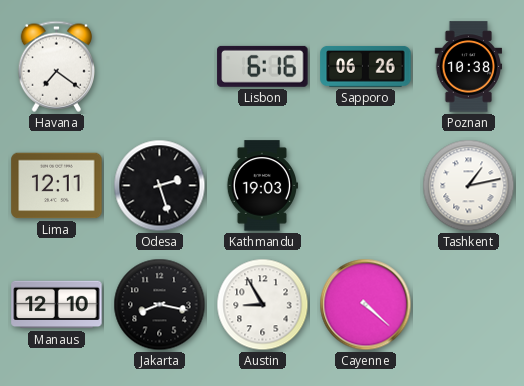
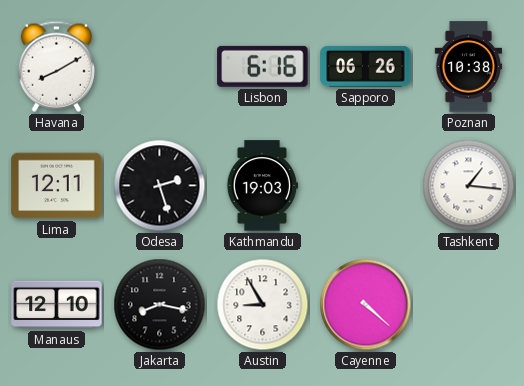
Havana: 7:21 -> 8:10
Tashkent: 1:13 -> 1:16
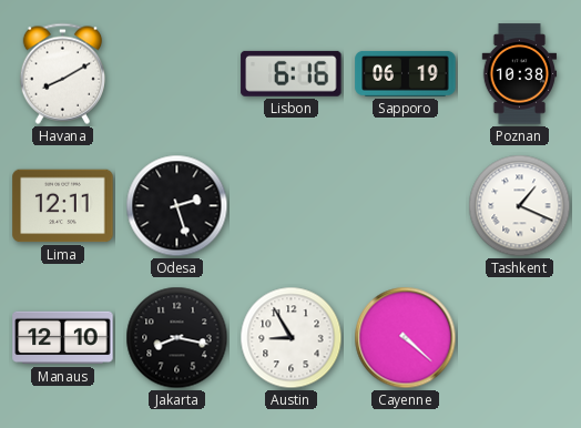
Sapporo: 06:26 -> 06:19
Kathmandu: 19:03 -> none
Tashkent: 1:16 -> 1:19
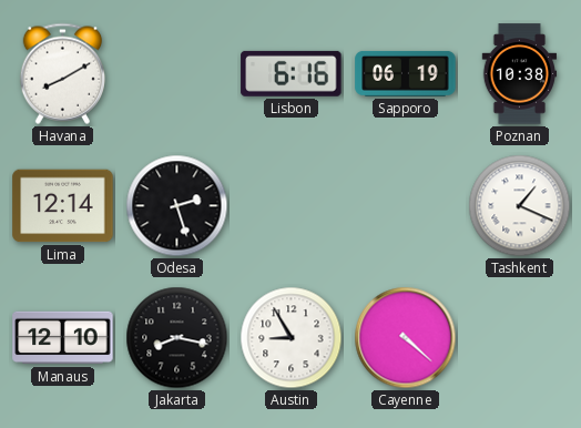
Lima: 12:11 -> 12:14
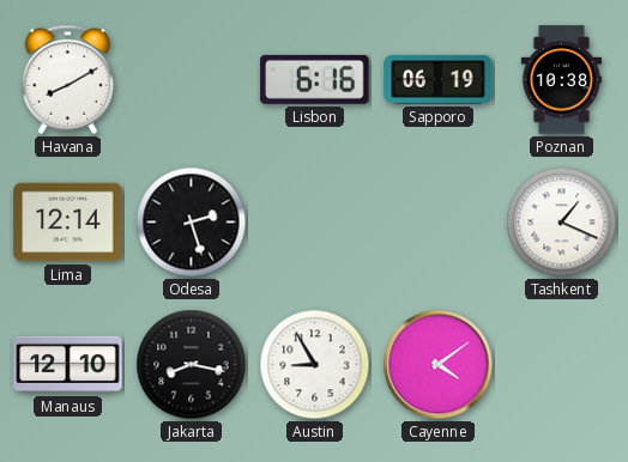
Cayenne: 4:22 -> 4:09
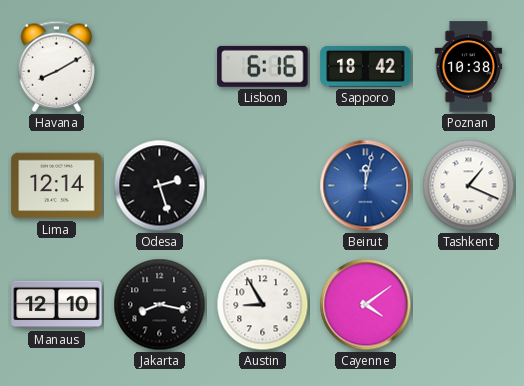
Sapporo: 06:19 -> 18:42
Beirut: none -> 12:02
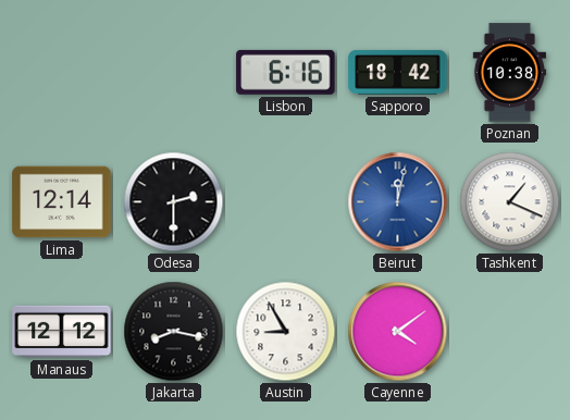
Havana: 8:10 -> none
Odesa: 2:27 -> 2:30
Manaus: 12:10 -> 12:12
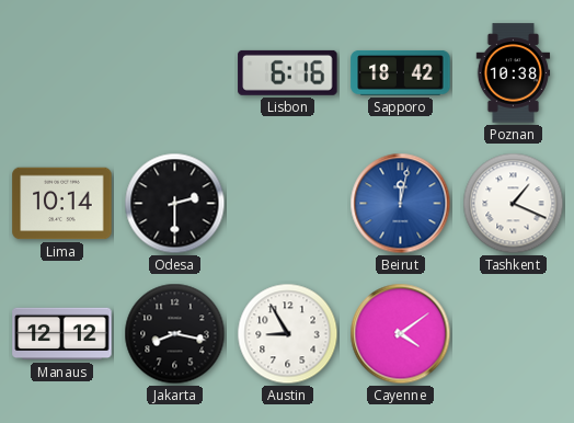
Lima: 12:14 -> 10:14
